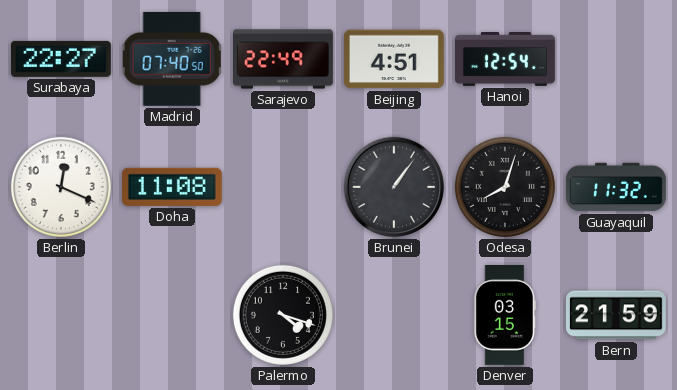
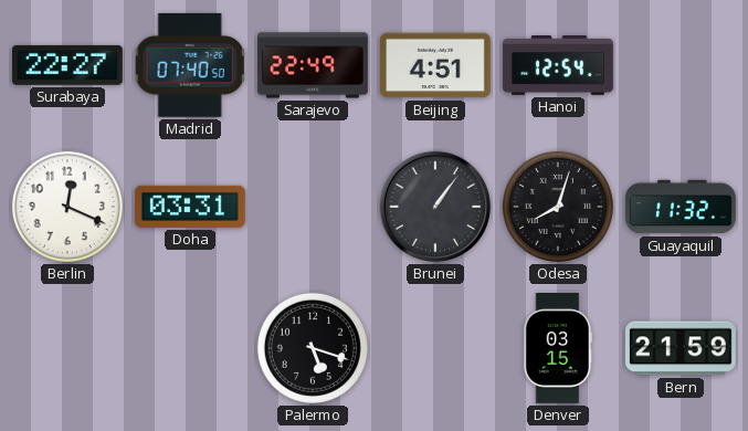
Doha: 11:08 -> 03:31
Palermo: 4:18 -> 5:18
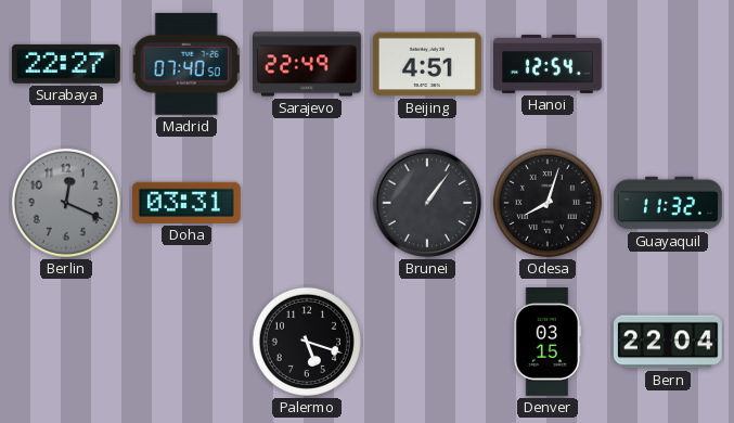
Berlin dial: white -> grey
Bern: 21:59 -> 22:04
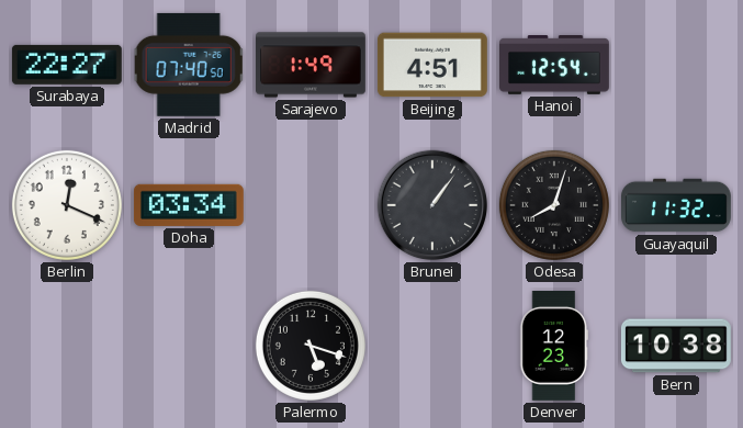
Sarajevo: 22:49 -> 1:49
Berlin dial: grey -> white
Doha: 03:31 -> 03:34
Denver: 03:15 -> 12:23
Bern: 22:04 -> 10:38
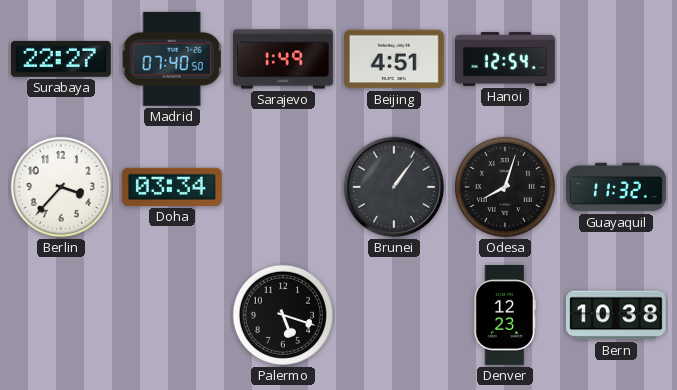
Berlin: 12:19 -> 3:37
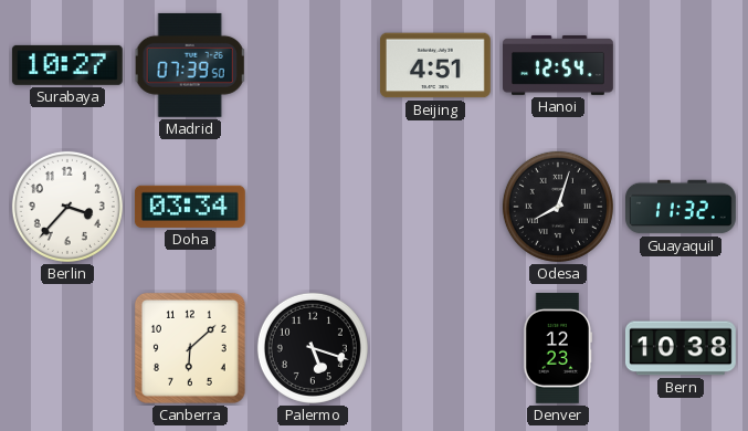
Surabaya: 22:27 -> 10:27
Madrid: 07:40 -> 07:39
Sarajevo: 1:49 -> none
Brunei: 1:06 -> none
Canberra: none -> 6:08
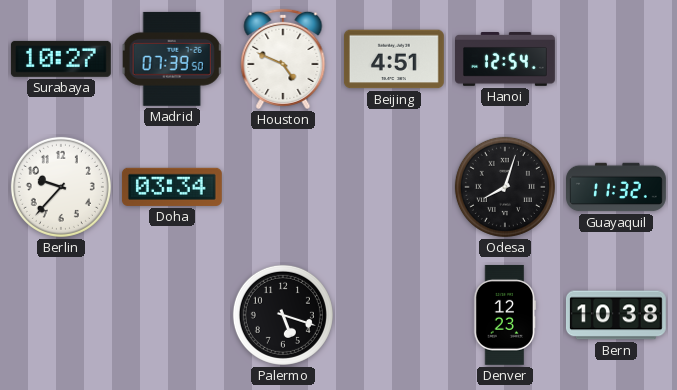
Houston: none -> 4:49
Berlin: 3:37 -> 9:37
Canberra: 6:08 -> none
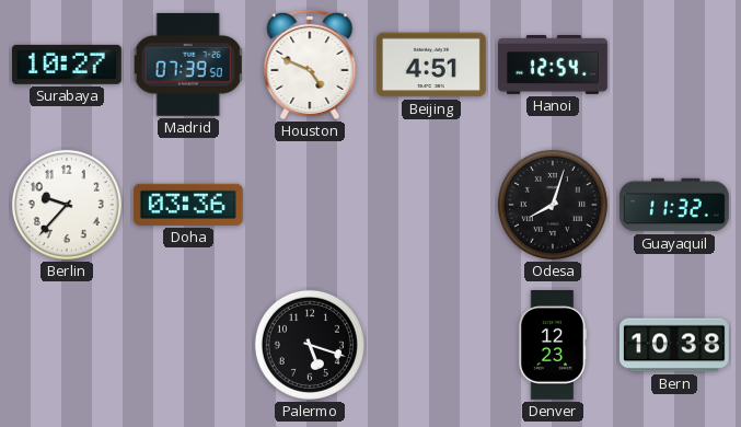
Doha: 03:34 -> 03:36
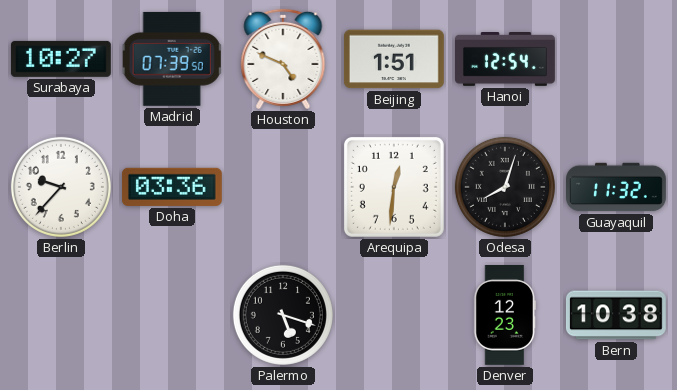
Beijing: 4:51 -> 1:51
Arequipa: none -> 12:31
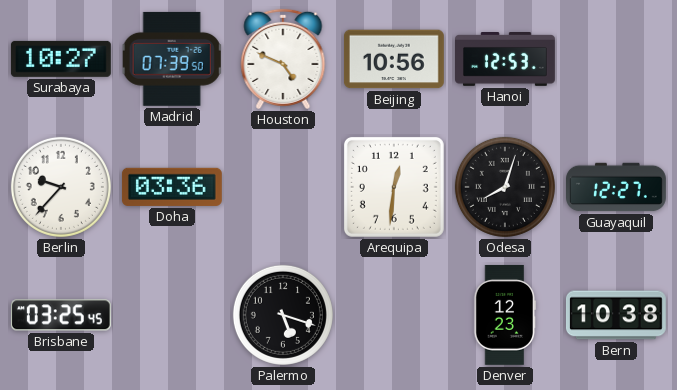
Beijing: 1:51 -> 10:56
Hanoi: 12:54 -> 12:53
Guayaquil: 11:32 -> 12:27
Brisbane: none -> 03:25
